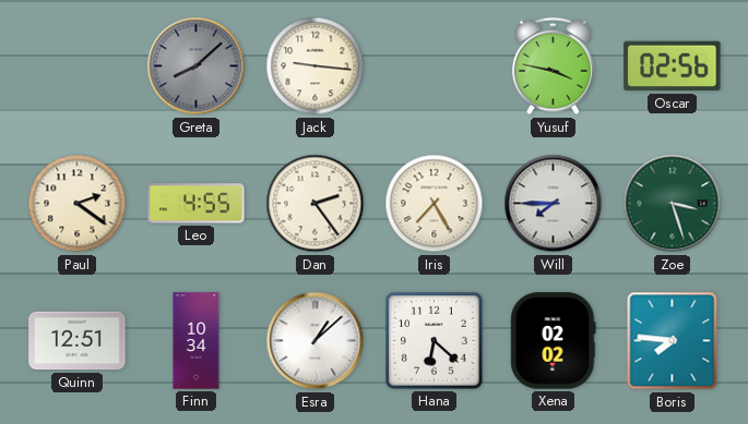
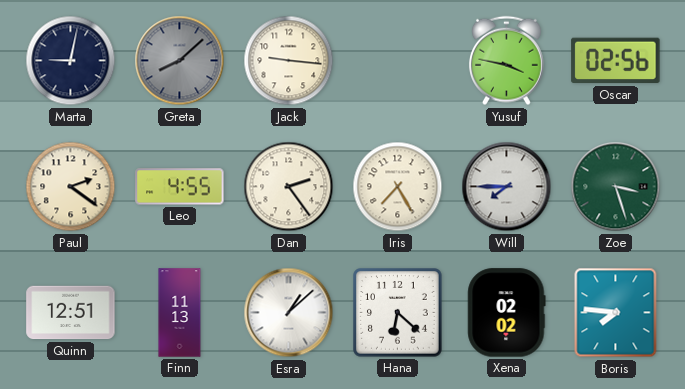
Marta: none -> 9:02
Finn: 10:34 -> 11:13
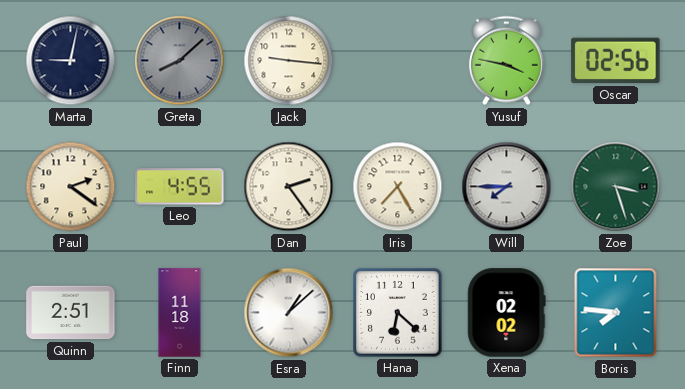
Quinn: 12:51 -> 2:51
Finn: 11:13 -> 11:18
